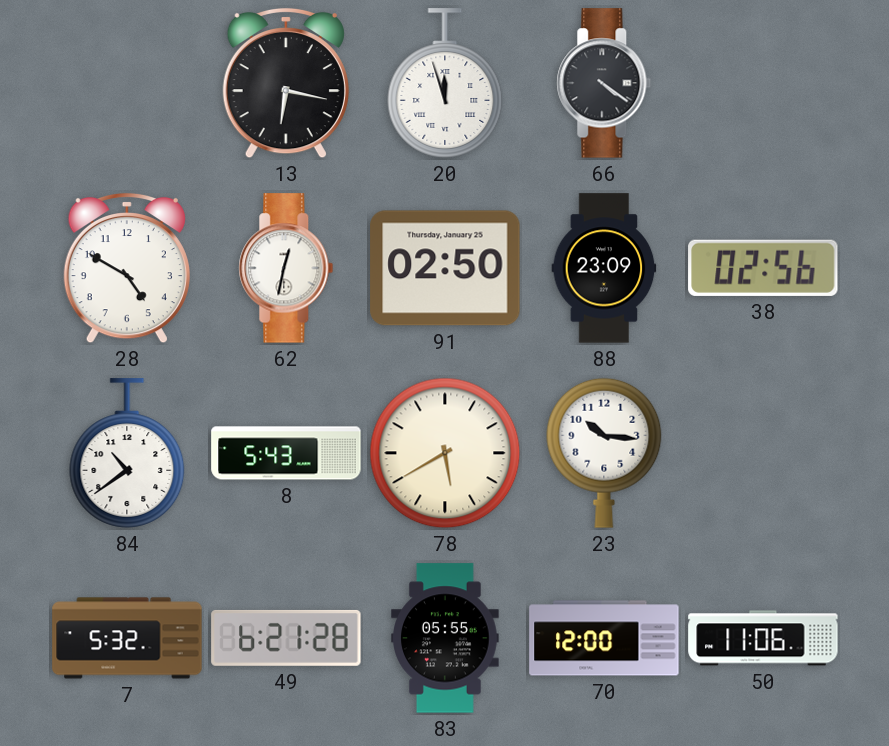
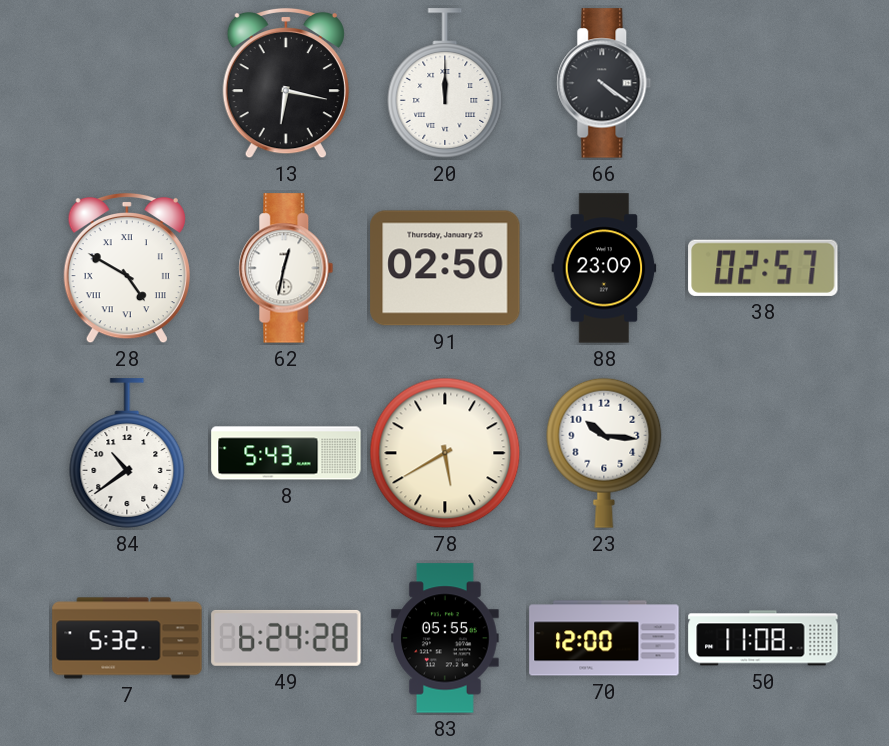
20: 11:57 -> 12:00
28 numerals: Arabic -> Roman
38: 02:56 -> 02:57
49: 6:21 -> 6:24
50: 11:06 -> 11:08
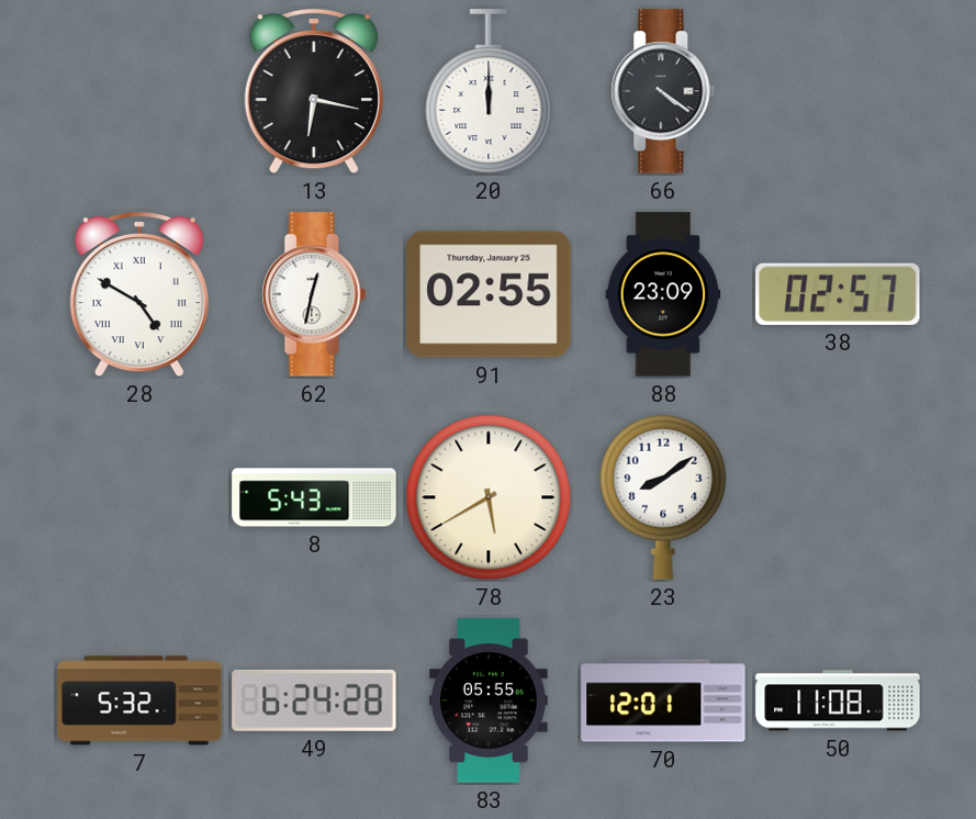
91: 02:50 -> 02:55
84: 10:39 -> none
23: 10:16 -> 8:09
70: 12:00 -> 12:01
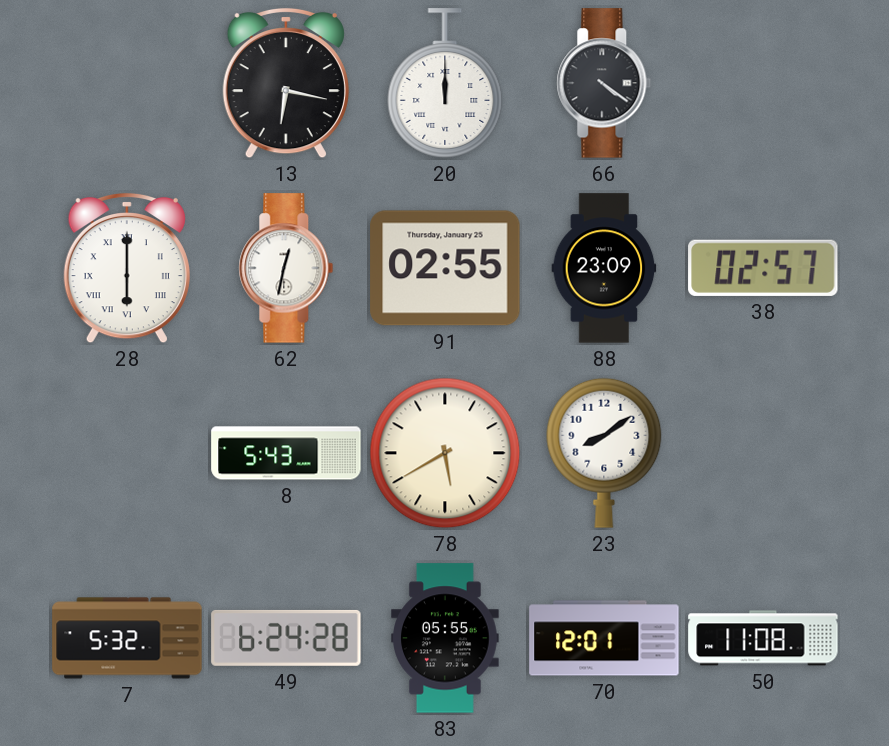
28: 4:50 -> 6:00
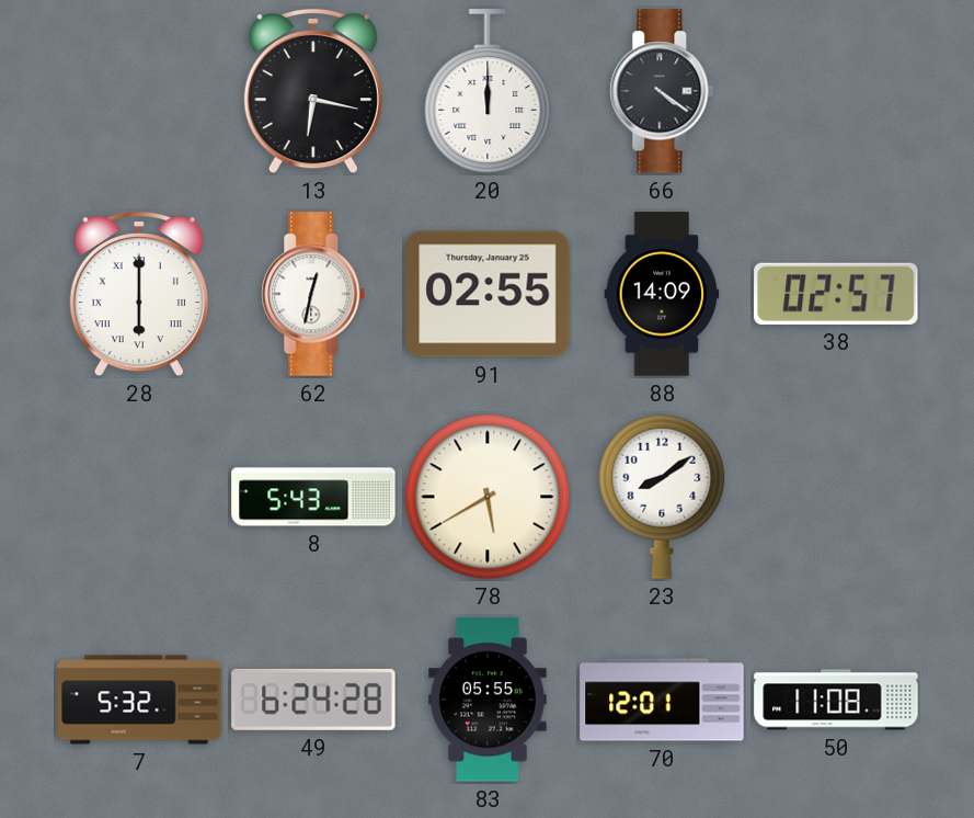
88: 23:09 -> 14:09
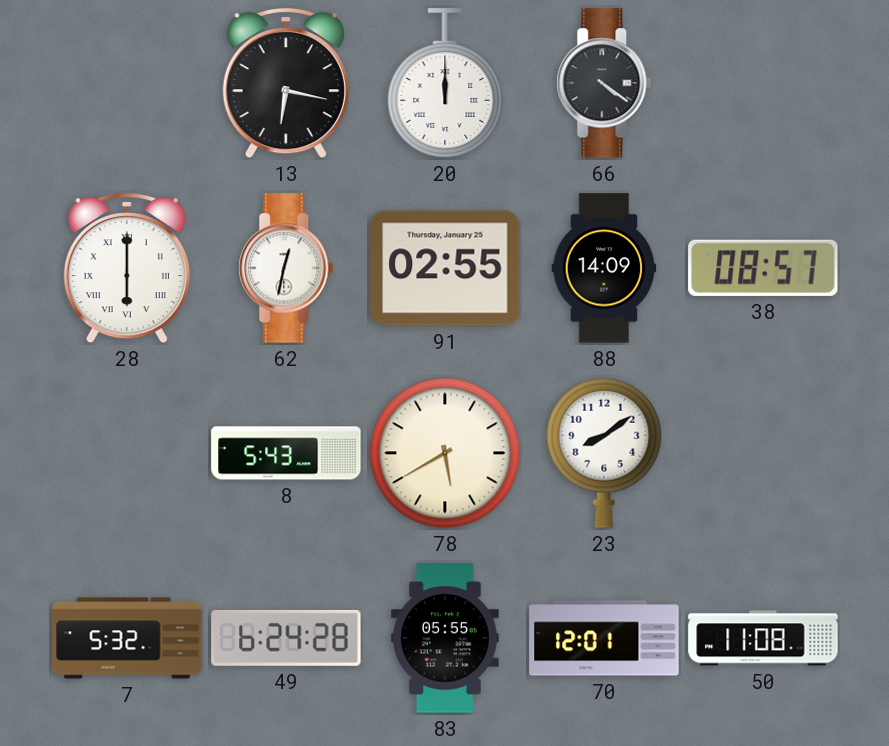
38: 02:57 -> 08:57
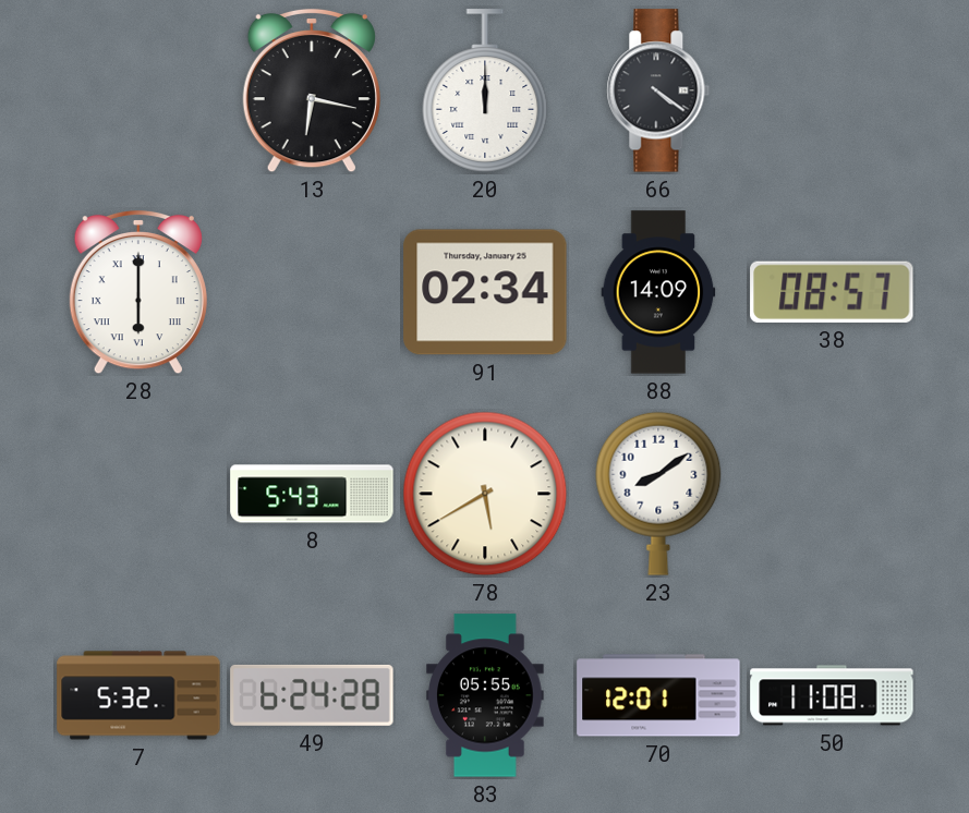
62: 12:32 -> none
91: 02:55 -> 02:34
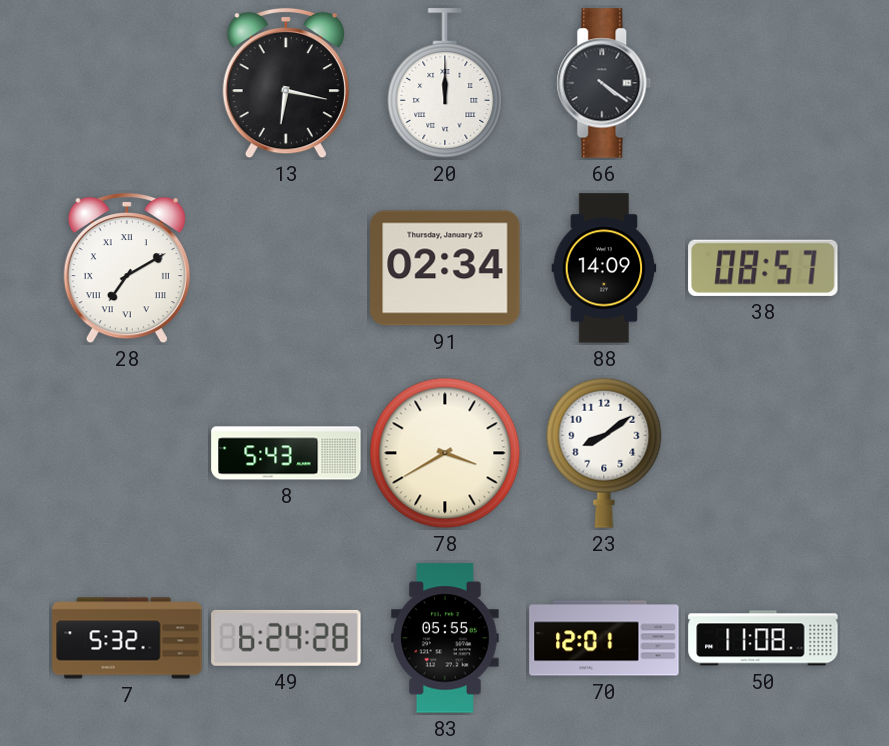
28: 6:00 -> 7:10
78: 5:40 -> 3:40
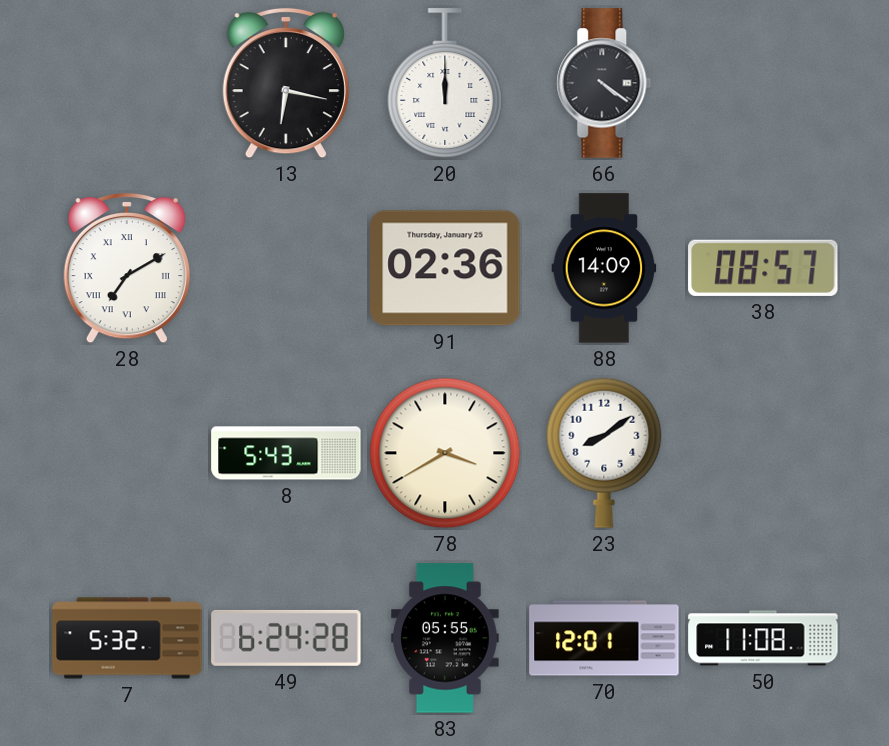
91: 02:34 -> 02:36
